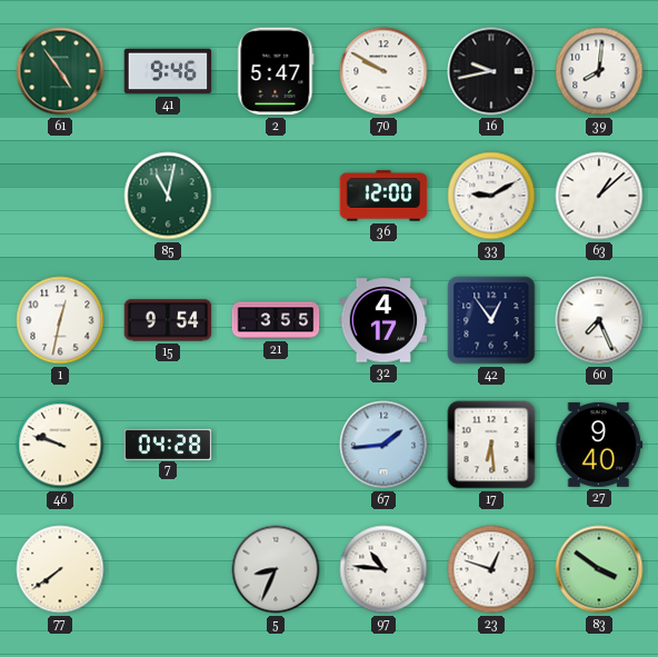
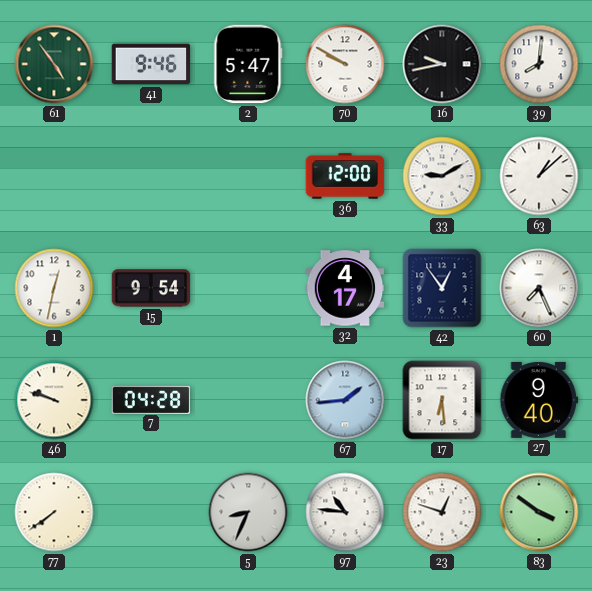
85: 11:02 -> none
21: 3:55 -> none
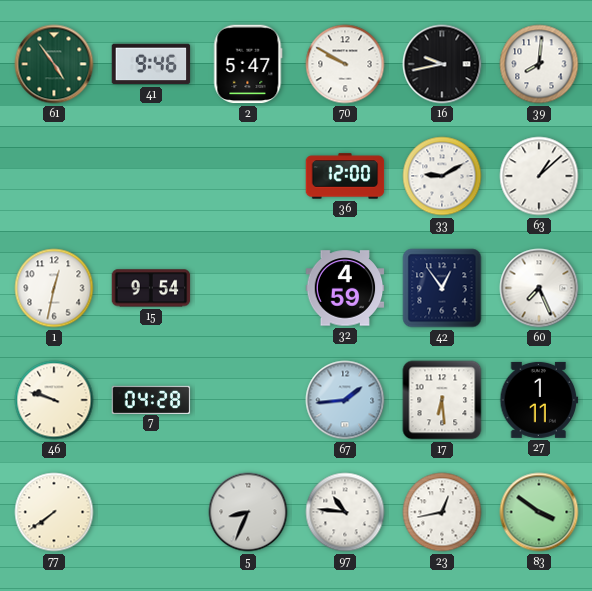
32: 4:17 -> 4:59
27: 9:40 -> 1:11
23: 12:48 -> 12:43
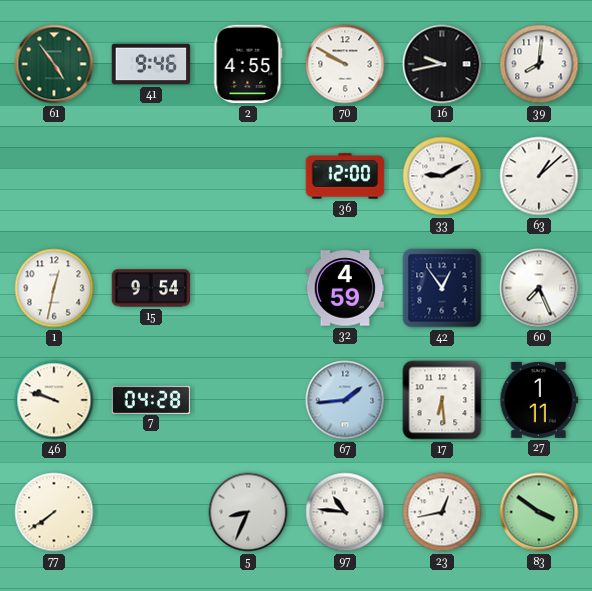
2: 5:47 -> 4:55
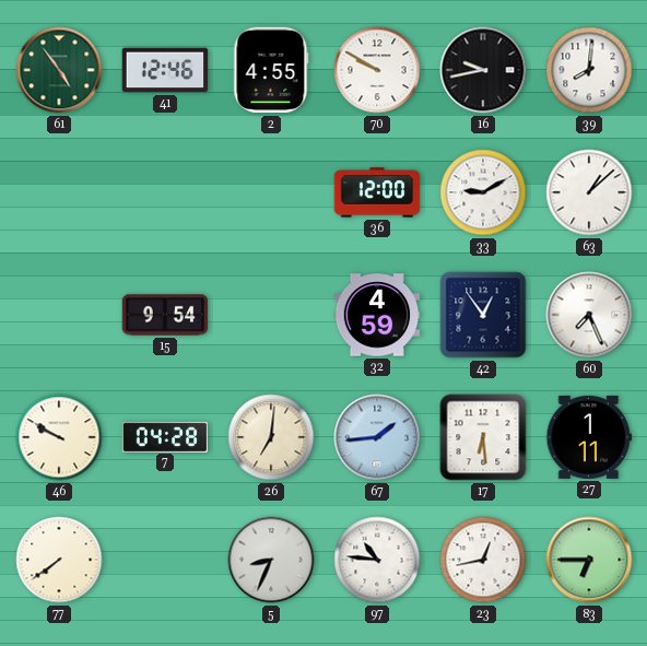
41: 9:46 -> 12:46
1: 12:32 -> none
46: 9:48 -> 9:50
26: none -> 7:01
83: 3:51 -> 6:45
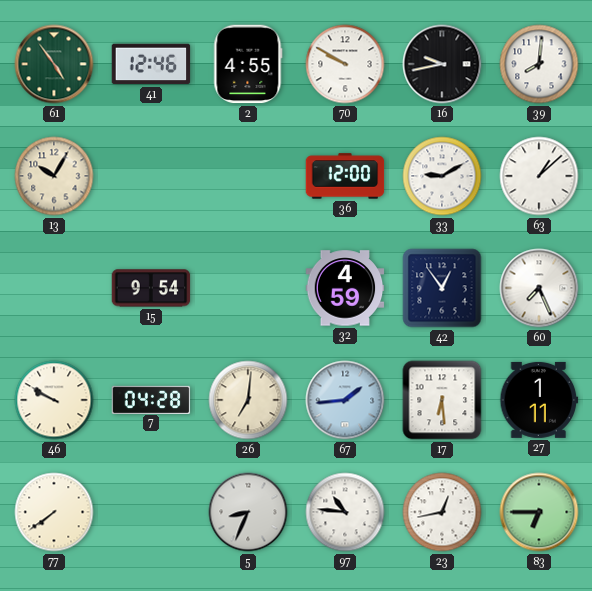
13: none -> 10:05
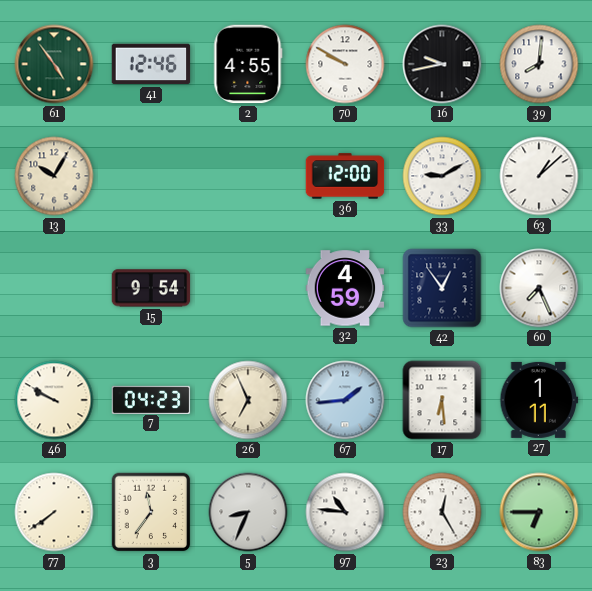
7: 04:28 -> 04:23
26: 7:01 -> 6:56
3: none -> 11:36
23: 12:43 -> 12:25
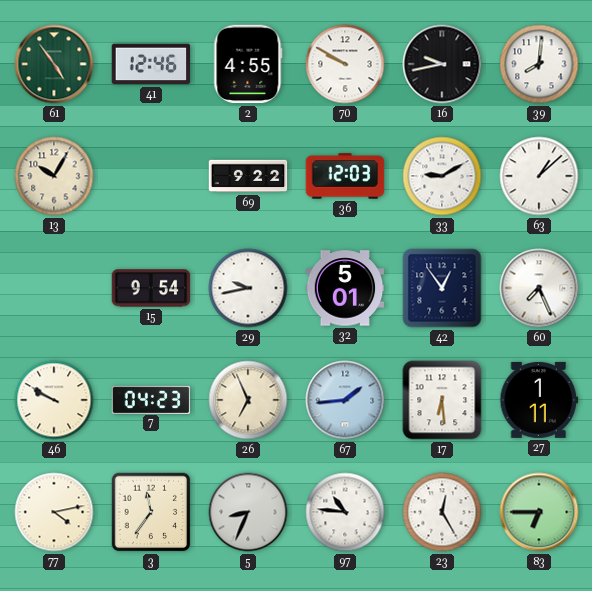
69: none -> 9:22
36: 12:00 -> 12:03
29: none -> 9:43
32: 4:59 -> 5:01
77: 7:39 -> 4:13
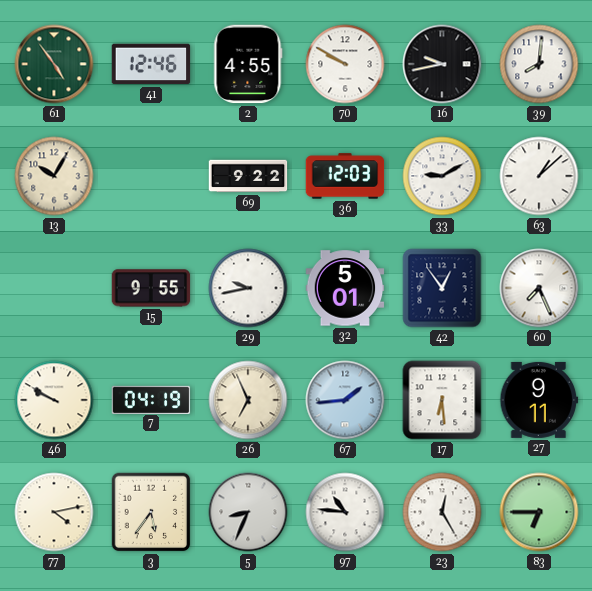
15: 9:54 -> 9:55
7: 04:23 -> 04:19
27: 1:11 -> 9:11
3: 11:36 -> 5:36
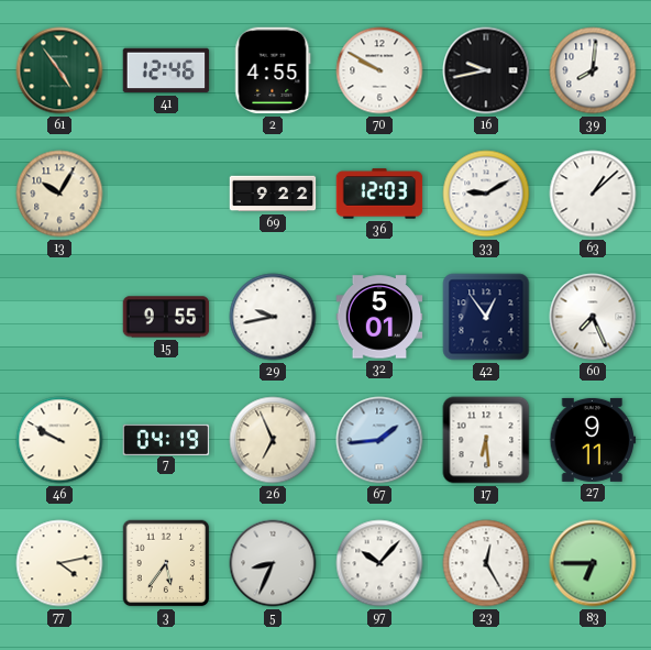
97: 10:46 -> 10:07
